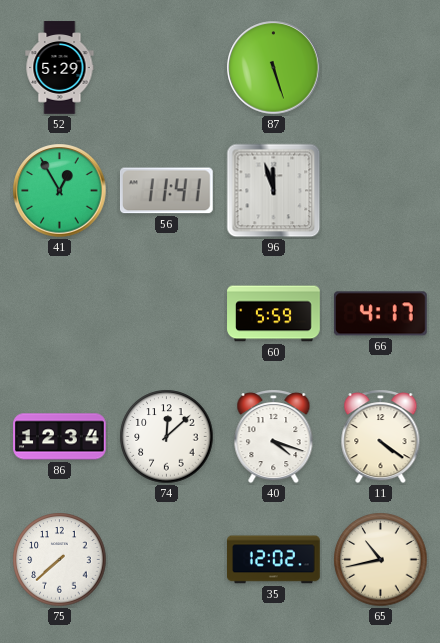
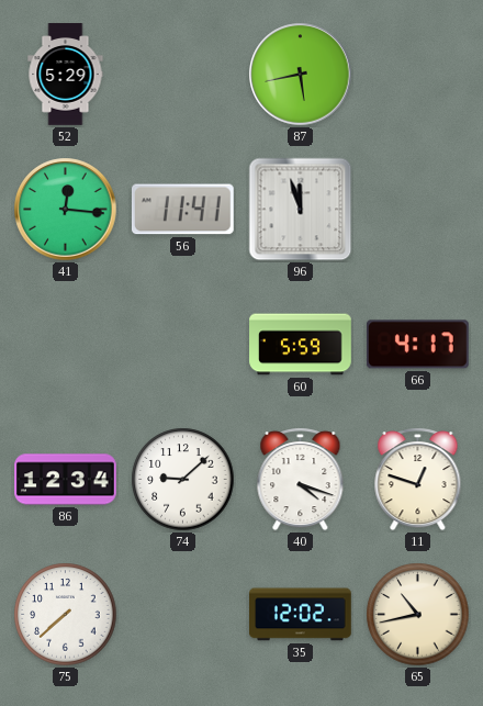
87: 5:27 -> 5:43
41: 12:55 -> 12:16
74: 12:08 -> 9:08
11: 4:21 -> 12:48
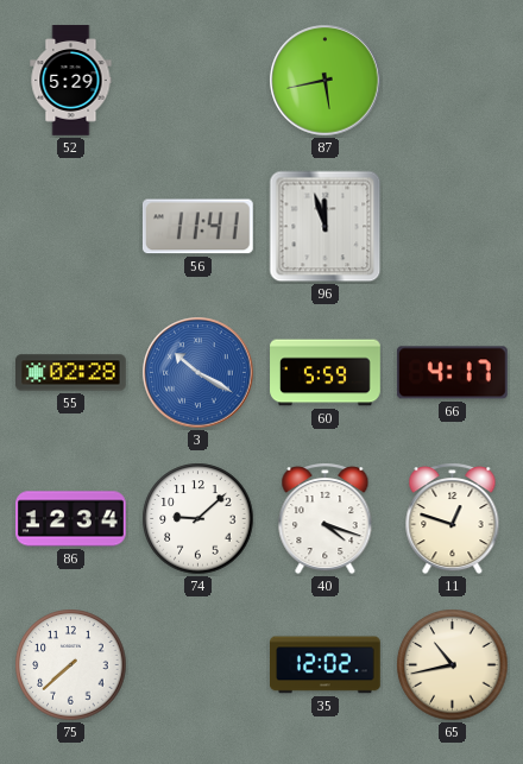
41: 12:16 -> none
55: none -> 02:28
3: none -> 10:20
